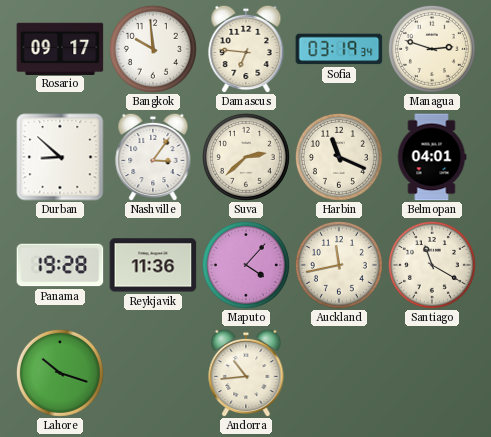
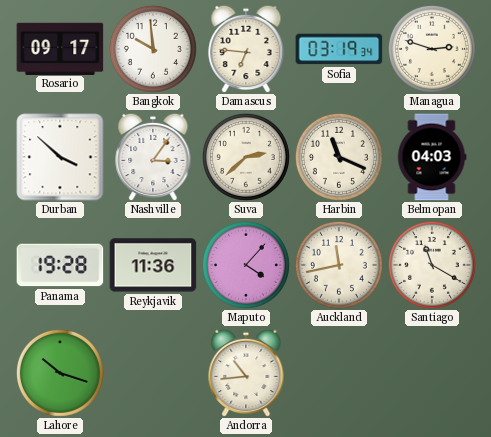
Durban: 8:52 -> 3:52
Belmopan: 04:01 -> 04:03
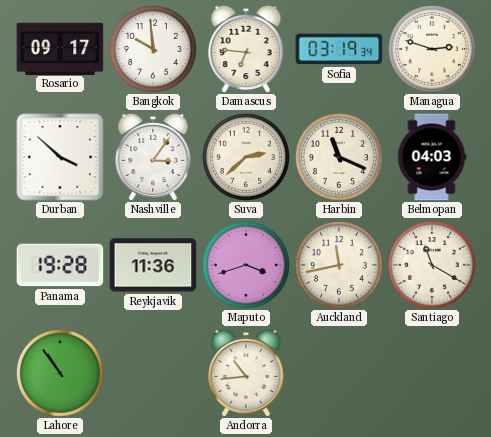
Maputo: 4:07 -> 3:42
Lahore: 10:18 -> 10:54
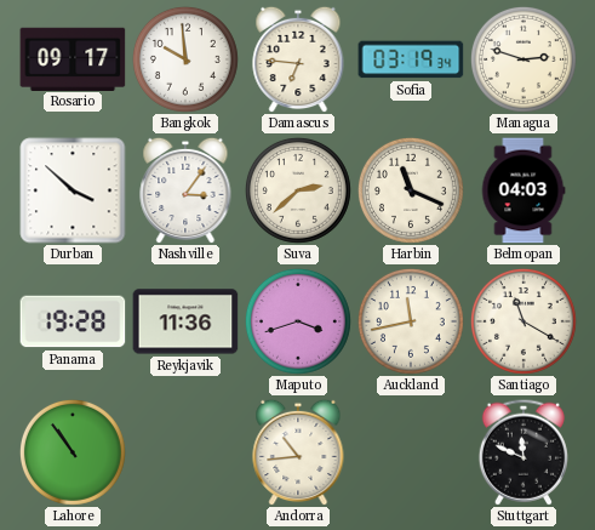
Stuttgart: none -> 11:49
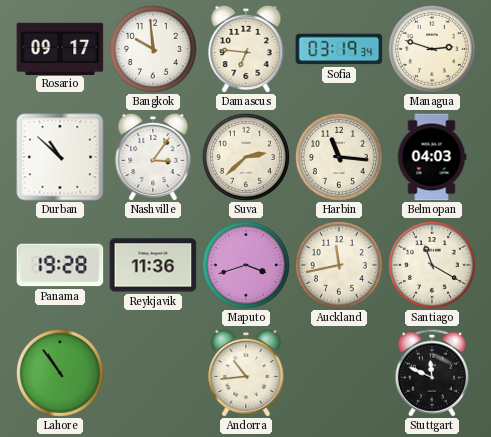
Durban: 3:52 -> 10:52
Harbin: 11:19 -> 11:16
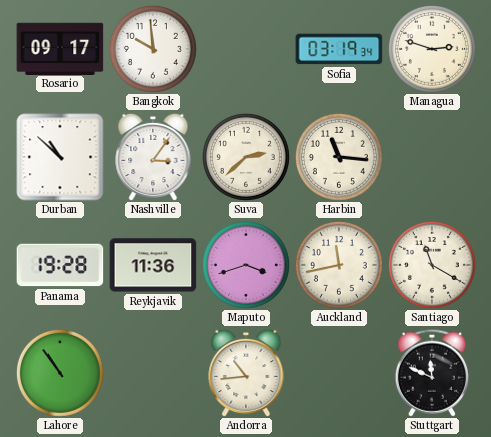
Damascus: 6:46 -> none
Belmopan: 04:03 -> none
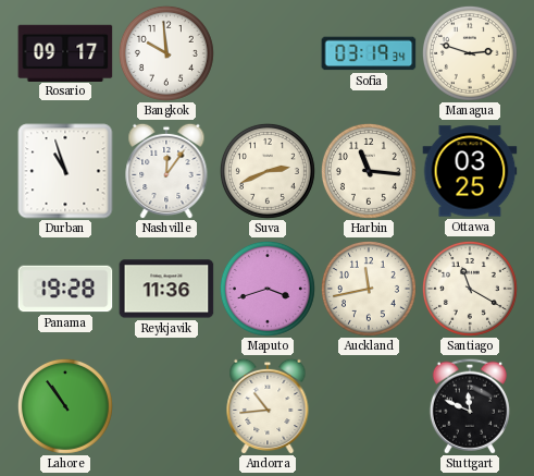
Durban: 10:52 -> 10:57
Nashville: 3:06 -> 12:06
Suva: 2:38 -> 2:41
Ottawa: none -> 03:25
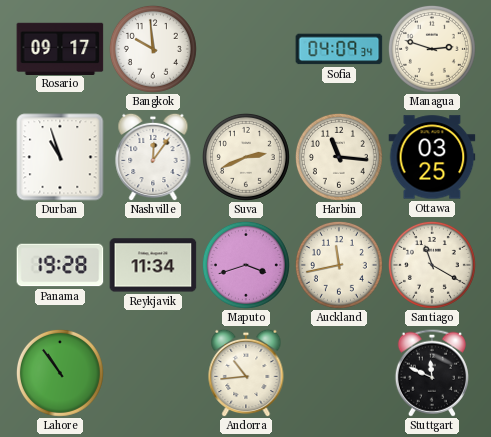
Sofia: 03:19 -> 04:09
Reykjavik: 11:36 -> 11:34
